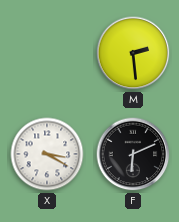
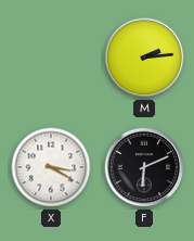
M: 2:29 -> 2:14
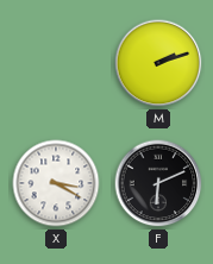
M: 2:14 -> 2:12
